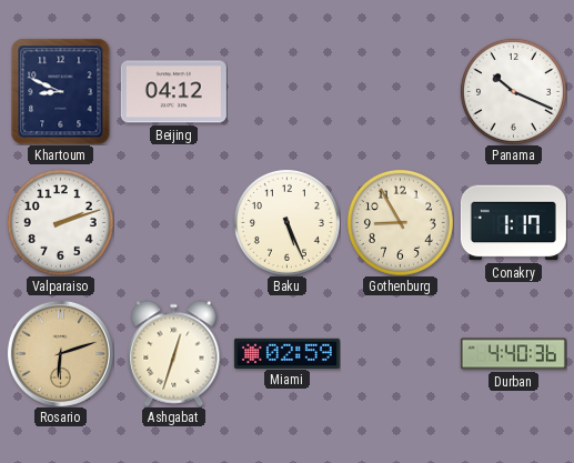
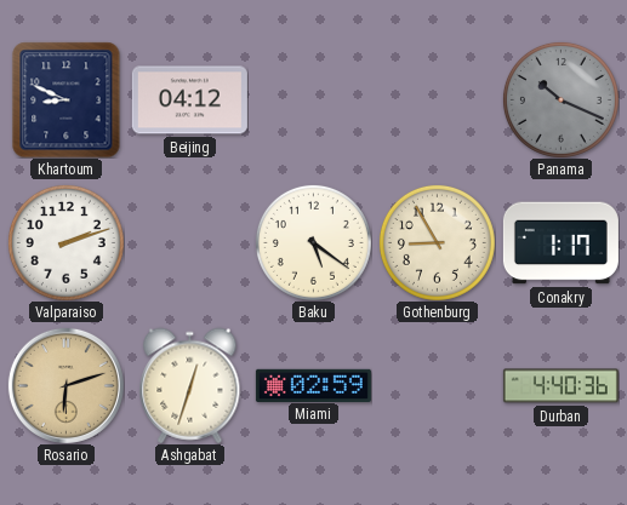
Panama dial: white -> grey
Baku: 5:26 -> 5:21
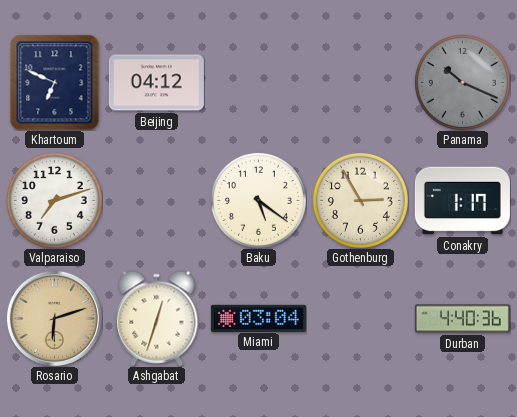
Khartoum: 8:49 -> 6:49
Valparaiso: 2:12 -> 7:12
Gothenburg: 8:55 -> 2:55
Miami: 02:59 -> 03:04
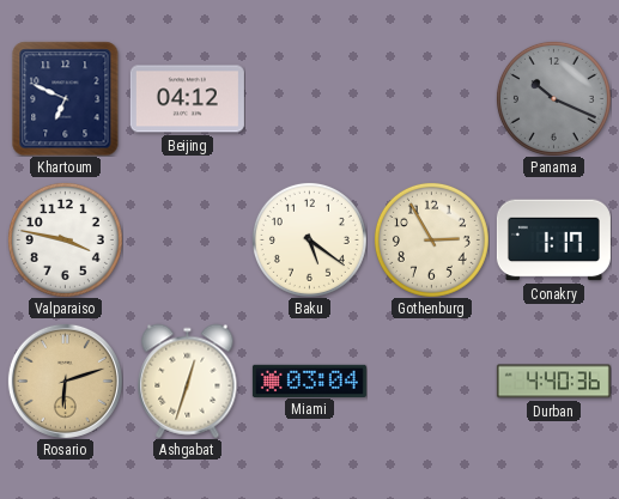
Valparaiso: 7:12 -> 3:47
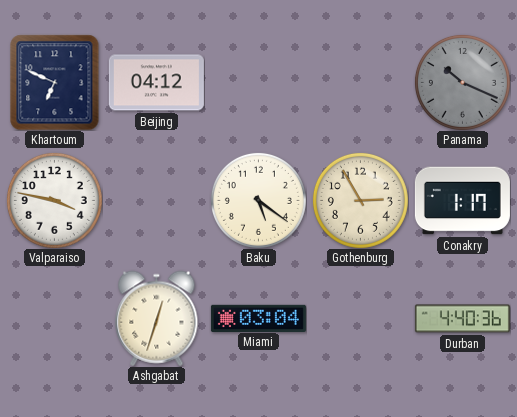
Rosario: 6:12 -> none
